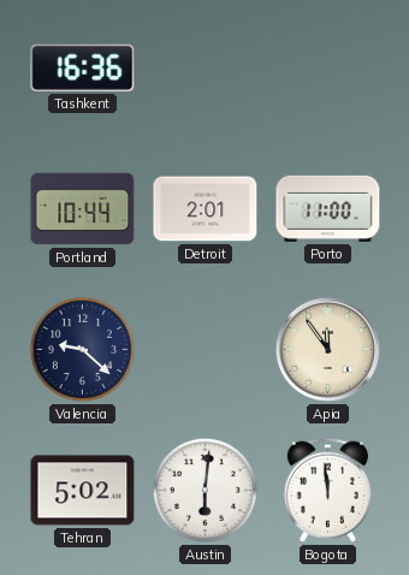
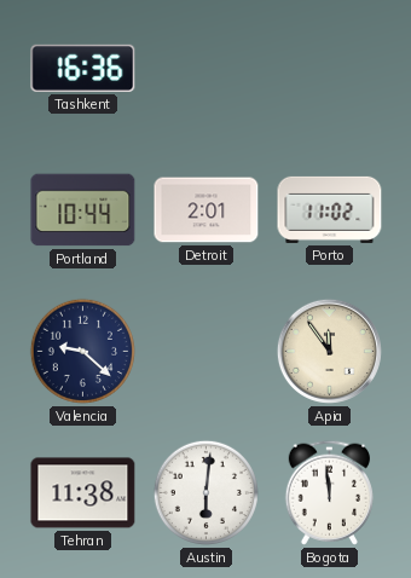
Porto: 11:00 -> 11:02
Tehran: 5:02 -> 11:38
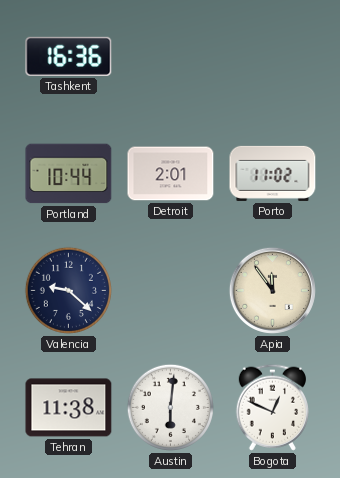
Bogota: 11:59 -> 12:49
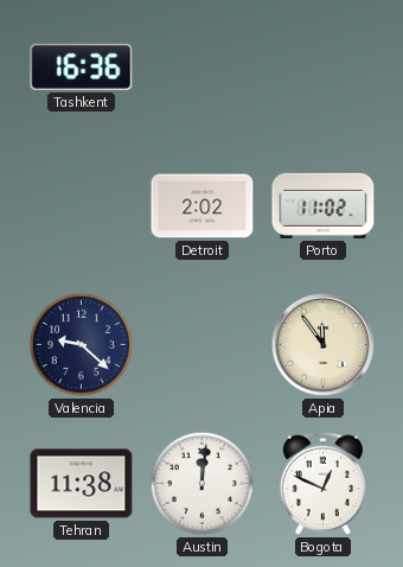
Portland: 10:44 -> none
Detroit: 2:01 -> 2:02
Austin: 6:01 -> 12:01
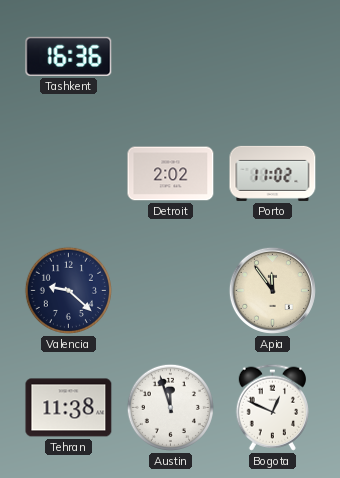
Austin: 12:01 -> 11:57
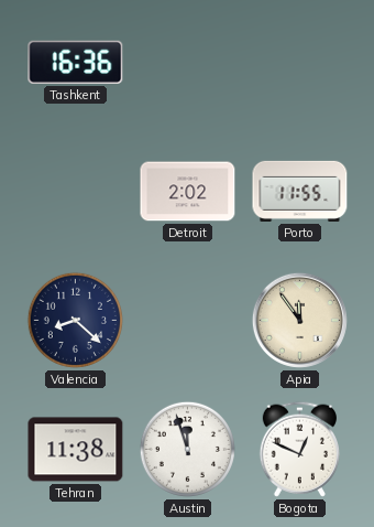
Porto: 11:02 -> 11:55
Valencia: 9:22 -> 8:22
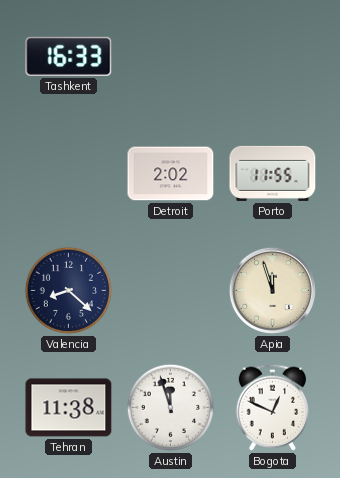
Tashkent: 16:36 -> 16:33
Apia: 11:54 -> 11:57
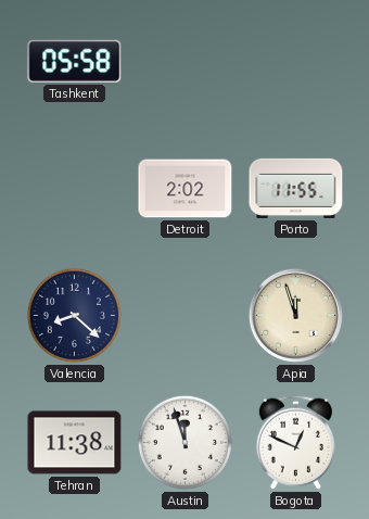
Tashkent: 16:33 -> 05:58
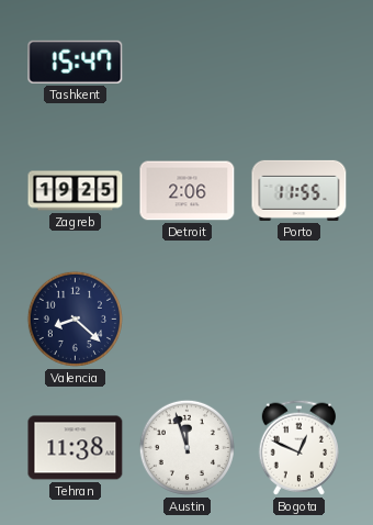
Tashkent: 05:58 -> 15:47
Zagreb: none -> 19:25
Detroit: 2:02 -> 2:06
Apia: 11:57 -> none
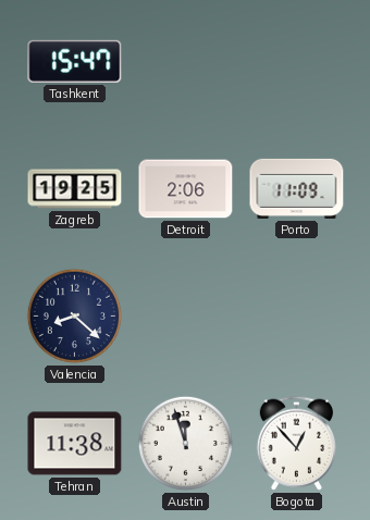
Porto: 11:55 -> 11:09
Bogota: 12:49 -> 12:53
